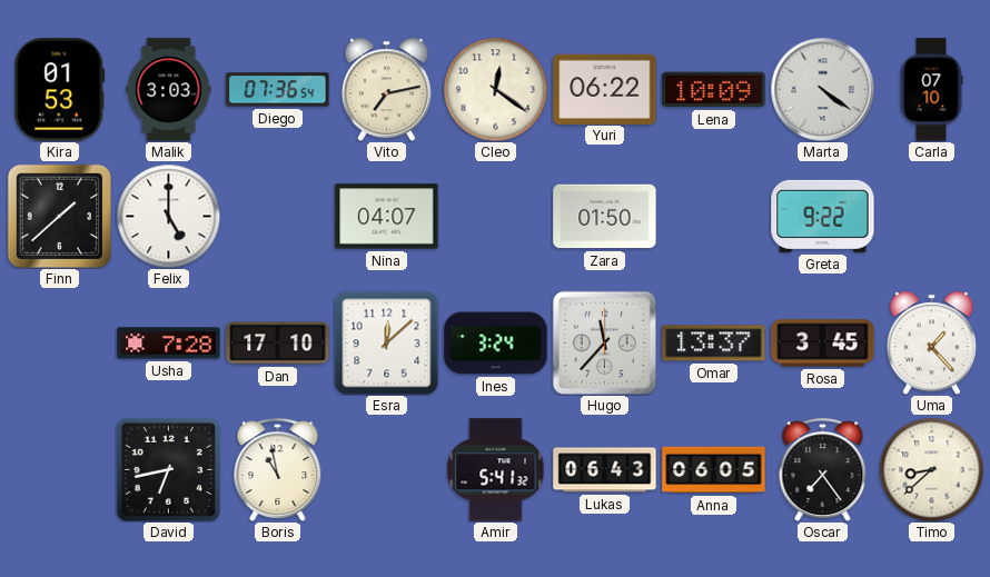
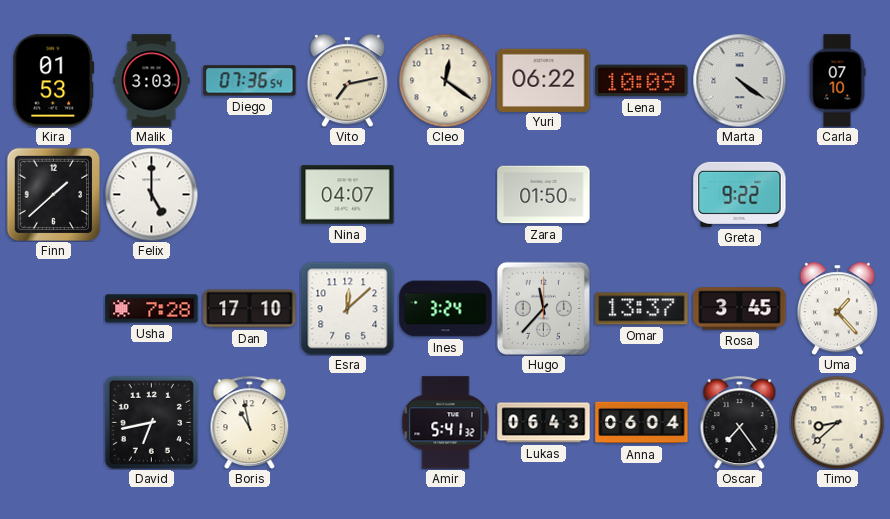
Anna: 06:05 -> 06:04
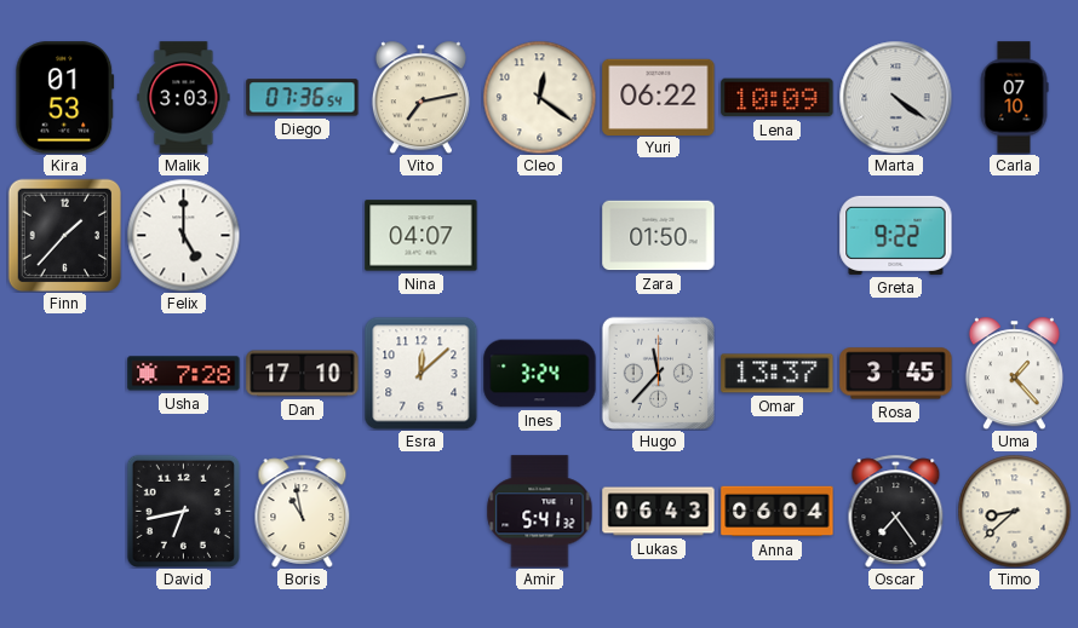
Finn: 1:38 -> 1:37
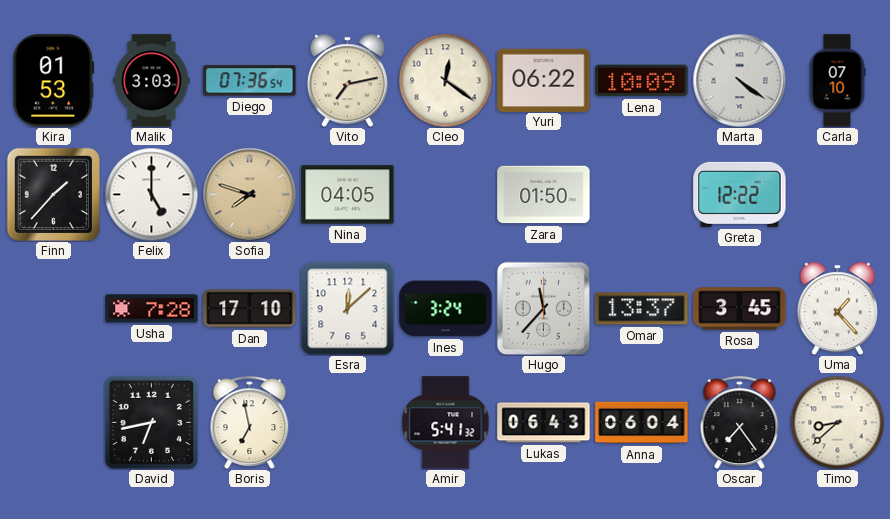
Sofia: none -> 7:48
Nina: 04:07 -> 04:05
Greta: 9:22 -> 12:22
Boris: 10:58 -> 6:58
